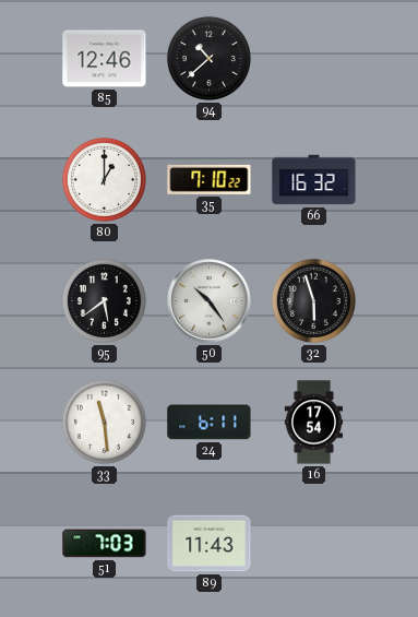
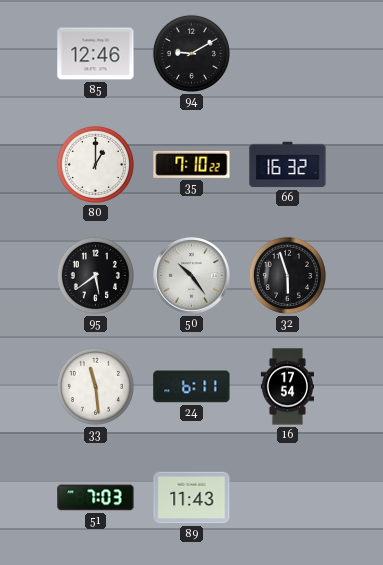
94: 10:38 -> 9:10
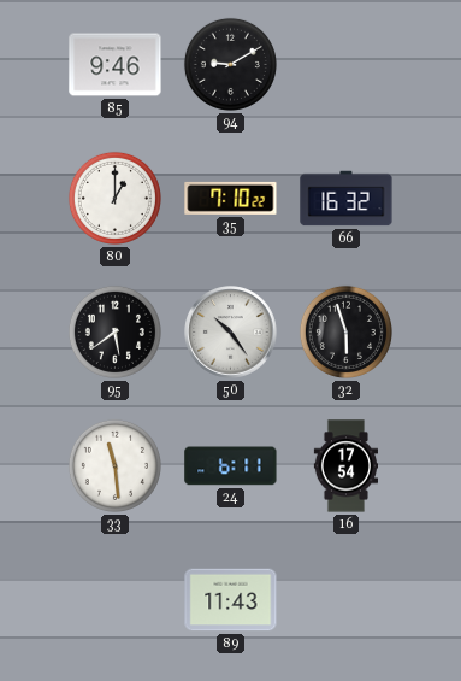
85: 12:46 -> 9:46
51: 7:03 -> none
